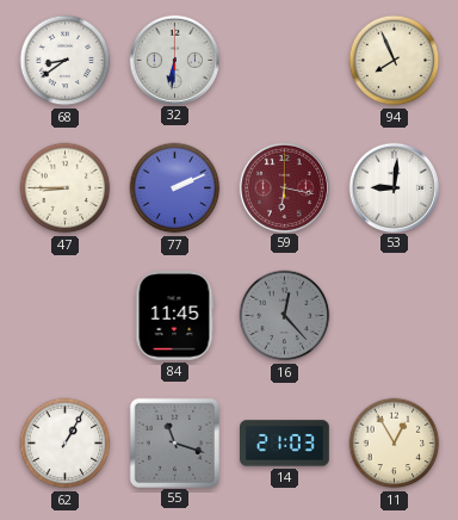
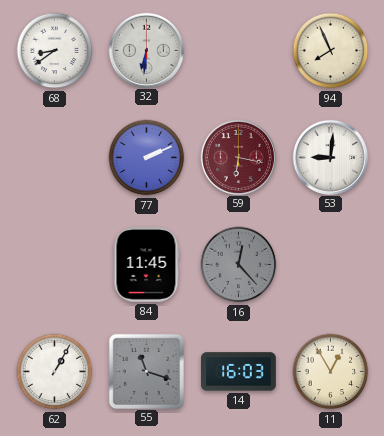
47: 8:45 -> none
14: 21:03 -> 16:03
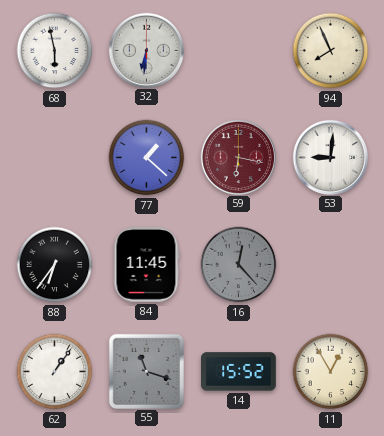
68: 8:39 -> 5:58
77: 2:11 -> 1:22
88: none -> 6:36
62: 1:05 -> 1:06
14: 16:03 -> 15:52
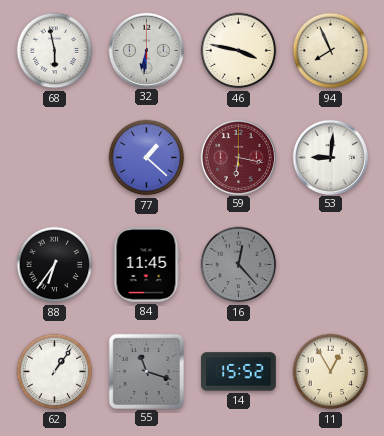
46: none -> 3:47
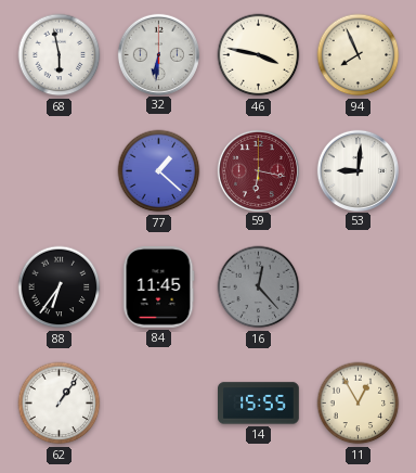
55: 11:18 -> none
14: 15:52 -> 15:55
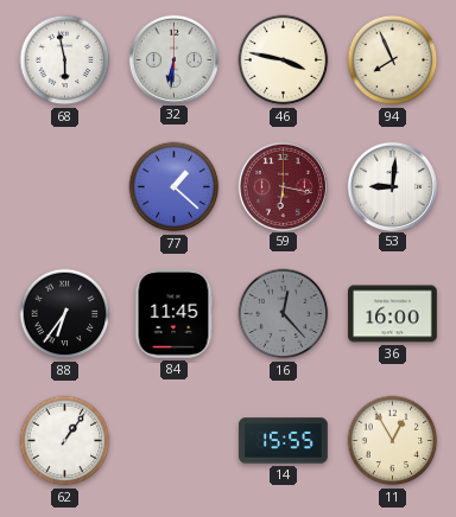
36: none -> 16:00
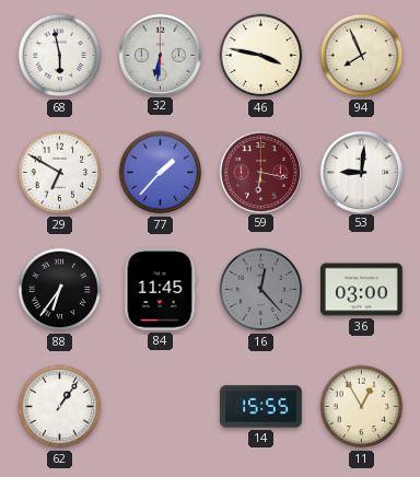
29: none -> 6:50
77: 1:22 -> 1:37
36: 16:00 -> 03:00
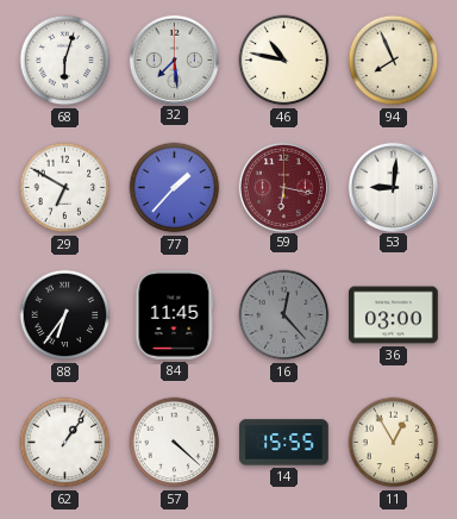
68: 5:58 -> 6:03
32: 6:31 -> 7:29
46: 3:47 -> 10:47
57: none -> 4:22
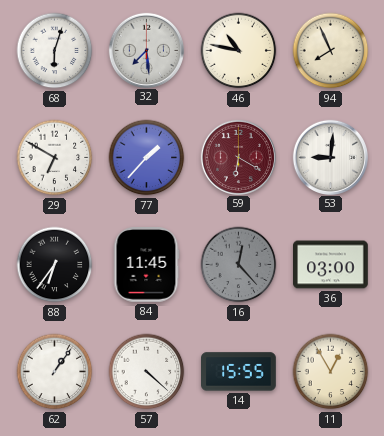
59: 6:17 -> 6:20
